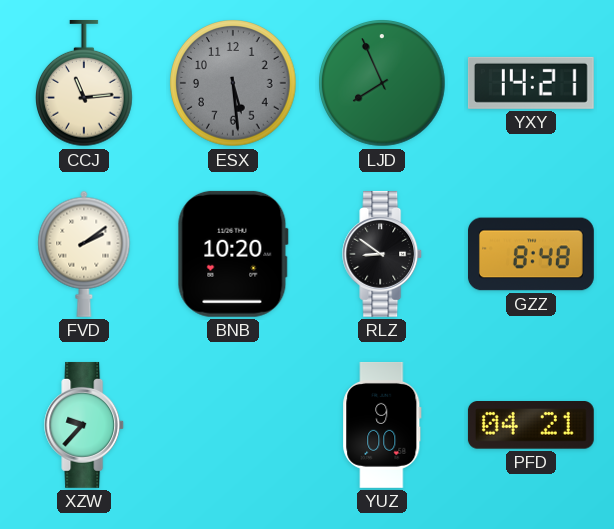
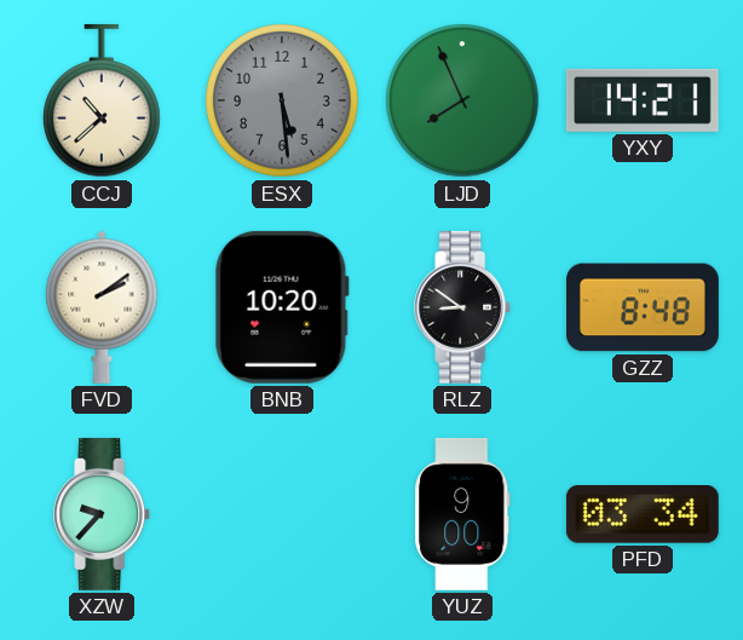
CCJ: 11:14 -> 10:38
PFD: 04:21 -> 03:34
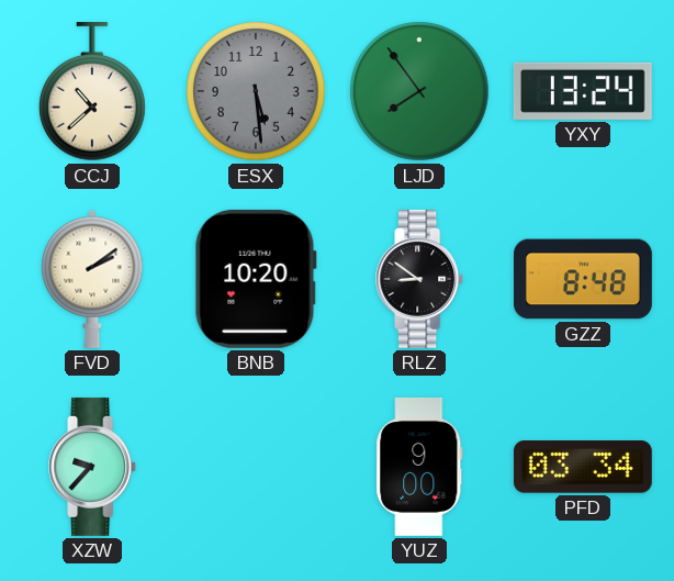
LJD: 7:56 -> 7:54
YXY: 14:21 -> 13:24
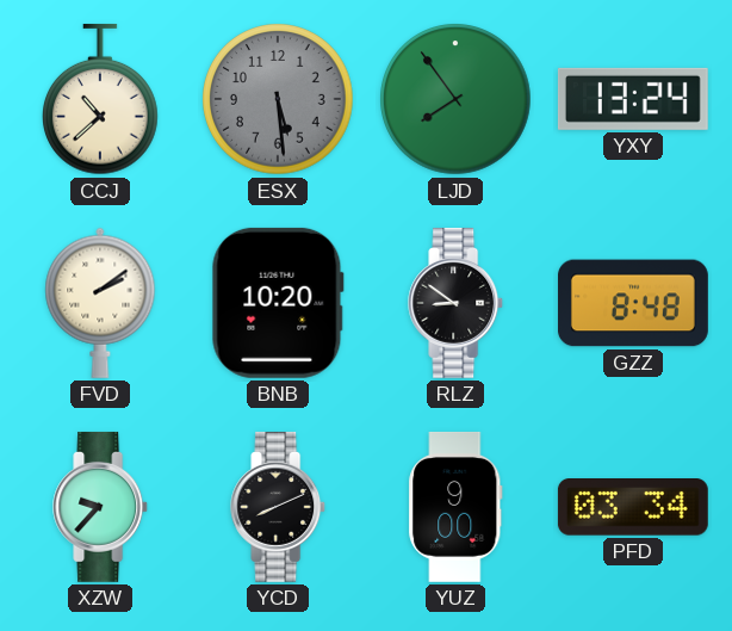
YCD: none -> 8:11
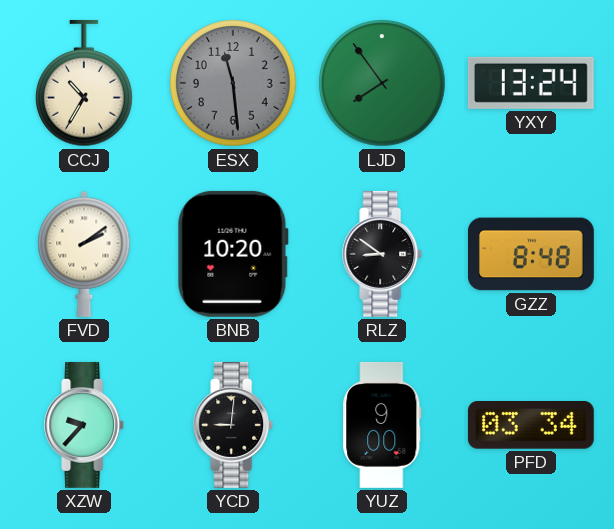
CCJ: 10:38 -> 10:35
ESX: 5:29 -> 11:29
YCD: 8:11 -> 9:01
